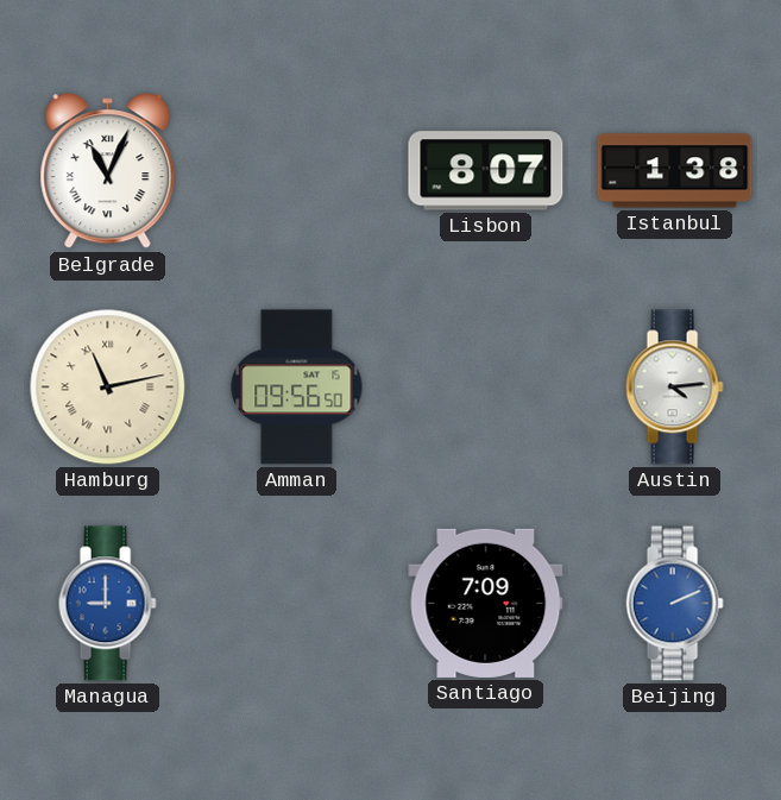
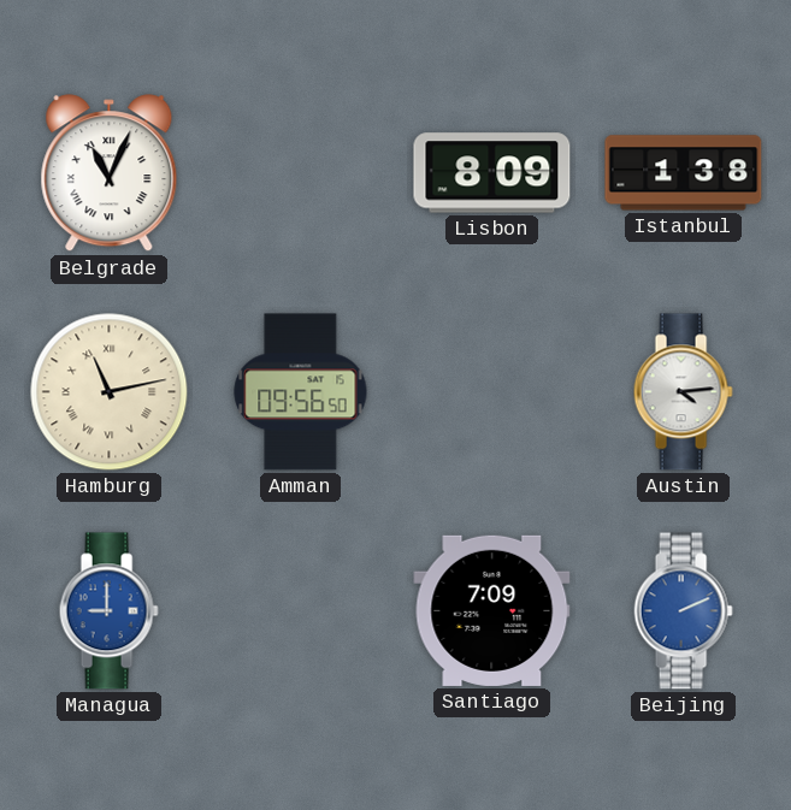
Lisbon: 8:07 -> 8:09
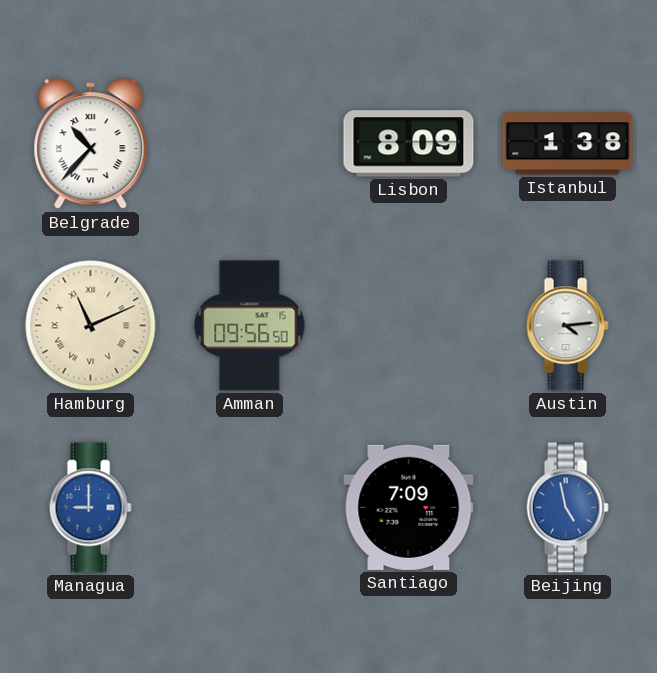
Belgrade: 11:04 -> 10:37
Hamburg: 11:13 -> 11:11
Beijing: 2:11 -> 4:58
